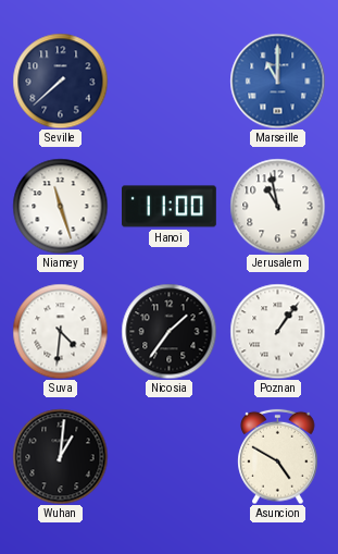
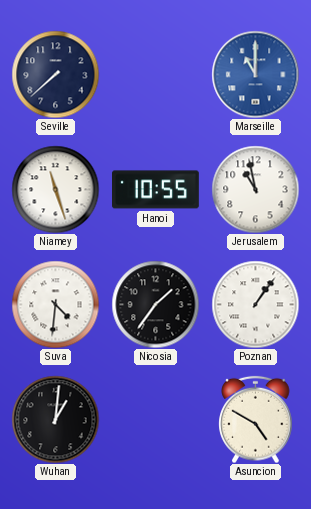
Hanoi: 11:00 -> 10:55
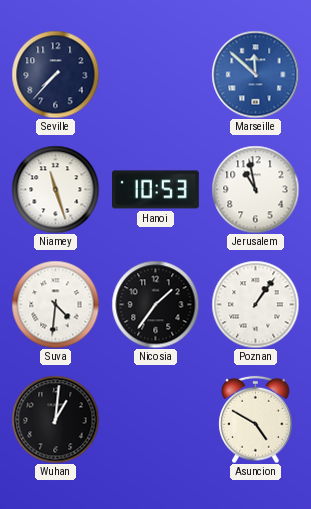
Seville: 7:38 -> 7:37
Marseille: 11:00 -> 11:52
Hanoi: 10:55 -> 10:53
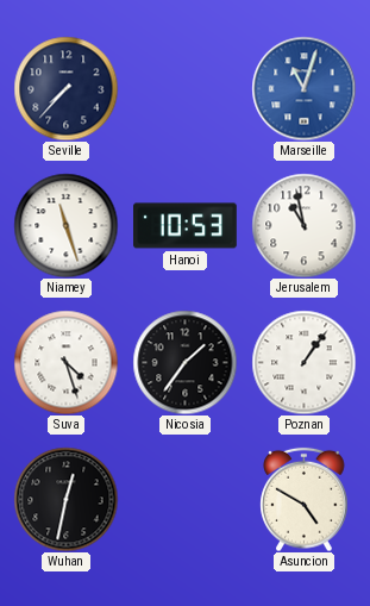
Marseille: 11:52 -> 11:03
Suva: 4:31 -> 4:27
Wuhan: 1:01 -> 12:32
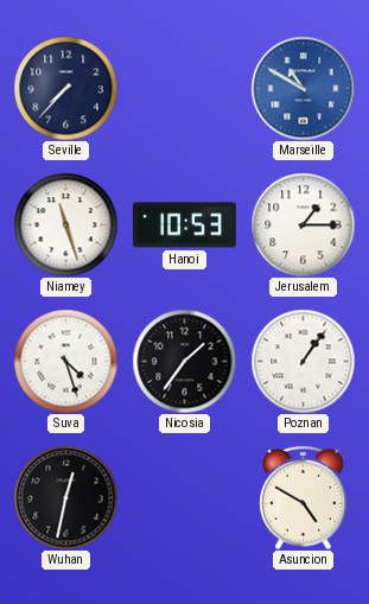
Marseille: 11:03 -> 10:50
Jerusalem: 10:58 -> 1:15
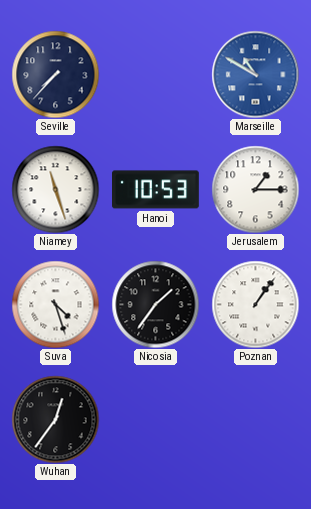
Wuhan: 12:32 -> 12:36
Asuncion: 4:50 -> none
